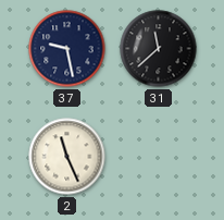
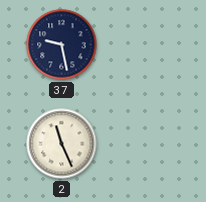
31: 11:38 -> none
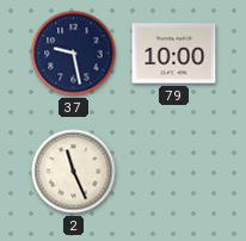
79: none -> 10:00
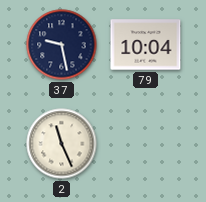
79: 10:00 -> 10:04
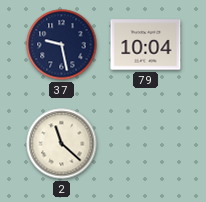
2: 11:26 -> 11:22
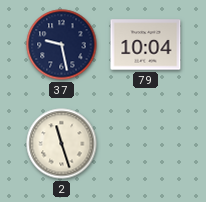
2: 11:22 -> 11:27
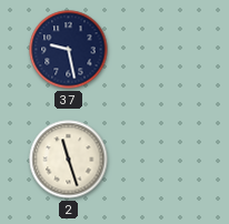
79: 10:04 -> none
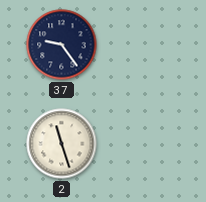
37: 9:28 -> 9:24
